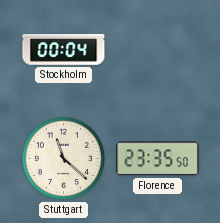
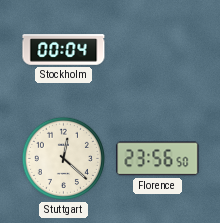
Stuttgart: 11:22 -> 12:22
Florence: 23:35 -> 23:56
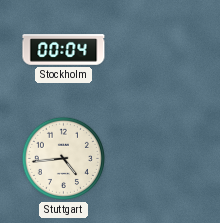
Stuttgart: 12:22 -> 4:44
Florence: 23:56 -> none
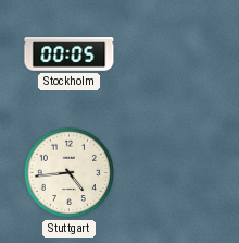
Stockholm: 00:04 -> 00:05
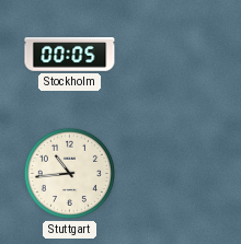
Stuttgart: 4:44 -> 10:44
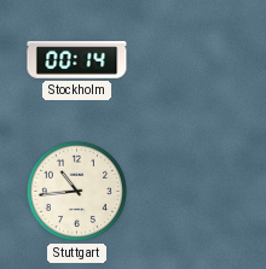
Stockholm: 00:05 -> 00:14
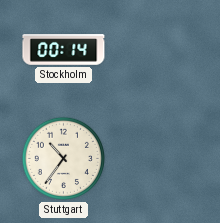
Stuttgart: 10:44 -> 10:36
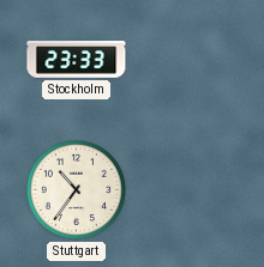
Stockholm: 00:14 -> 23:33
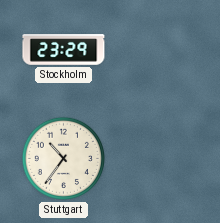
Stockholm: 23:33 -> 23:29
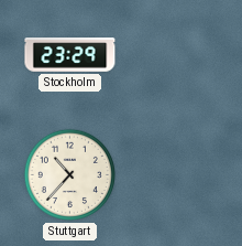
Stuttgart: 10:36 -> 10:37
